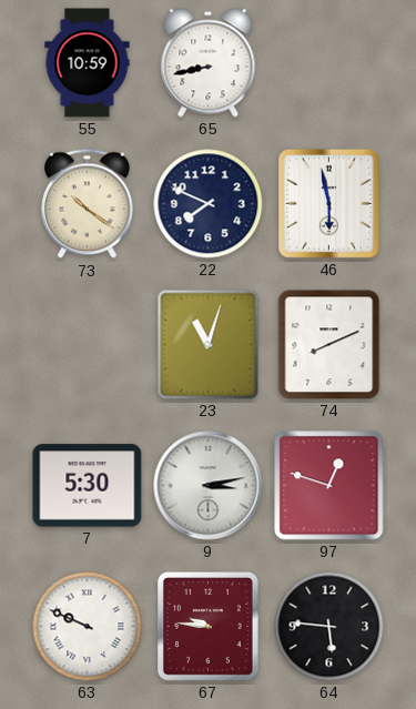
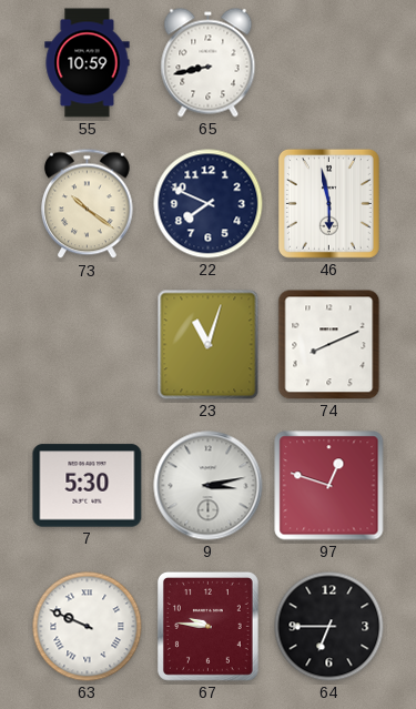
64: 5:46 -> 6:45
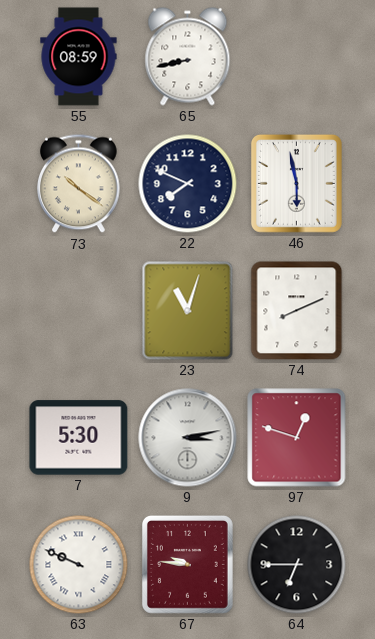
55: 10:59 -> 08:59
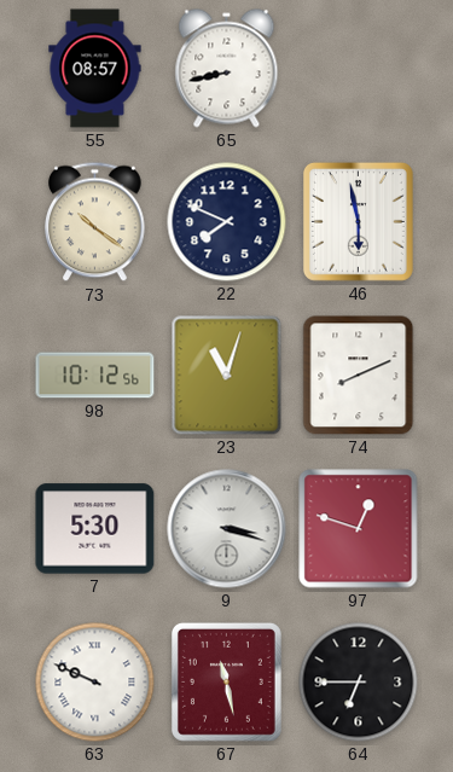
55: 08:59 -> 08:57
98: none -> 10:12
9: 3:13 -> 3:18
67: 9:46 -> 11:28
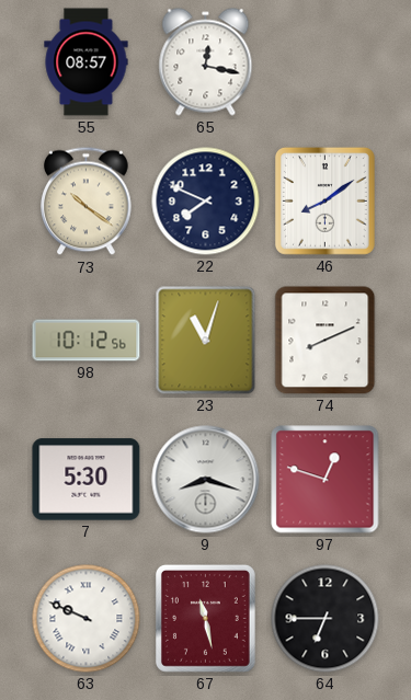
65: 8:43 -> 12:17
46: 5:58 -> 8:09
9: 3:18 -> 8:18
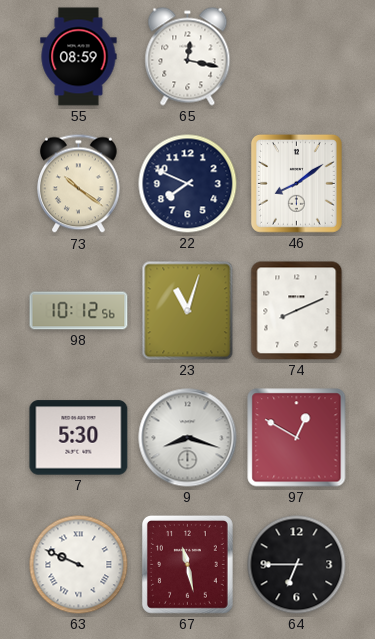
55: 08:57 -> 08:59
97: 12:48 -> 12:50
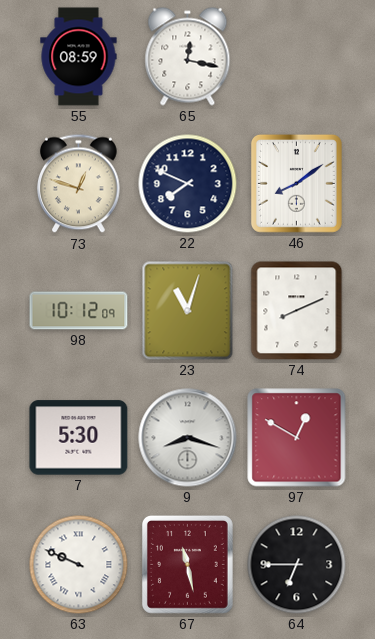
73: 10:21 -> 12:48
98: 10:12:56 -> 10:12:09
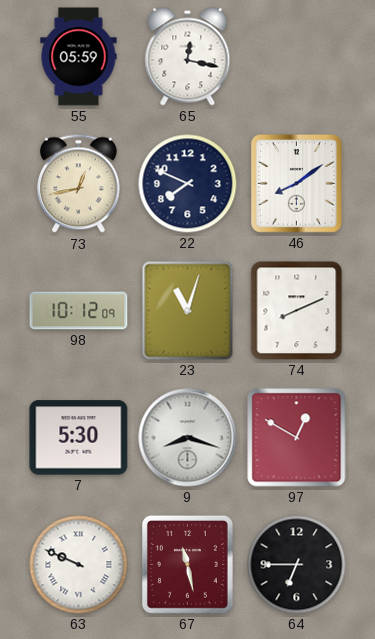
55: 08:59 -> 05:59
73: 12:48 -> 12:43
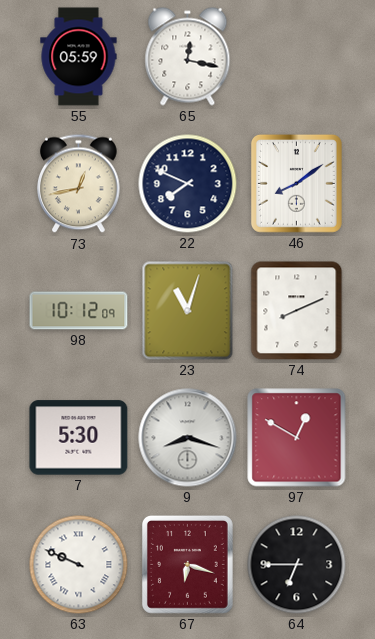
67: 11:28 -> 6:18
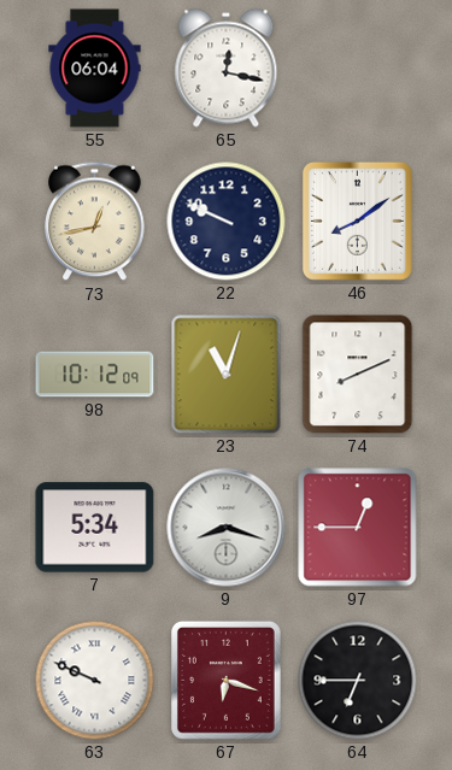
55: 05:59 -> 06:04
22: 7:49 -> 9:49
7: 5:30 -> 5:34
97: 12:50 -> 12:45
